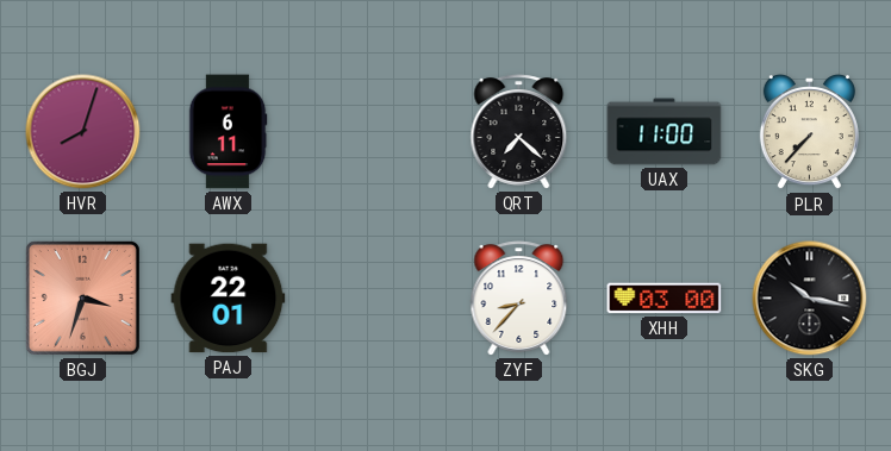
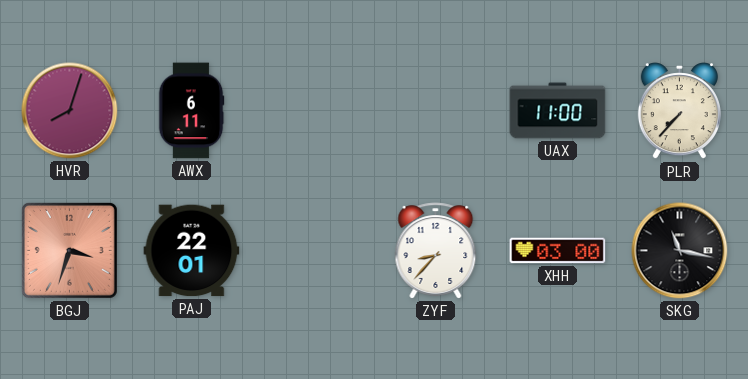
QRT: 7:22 -> none
SKG: 10:17 -> 11:17
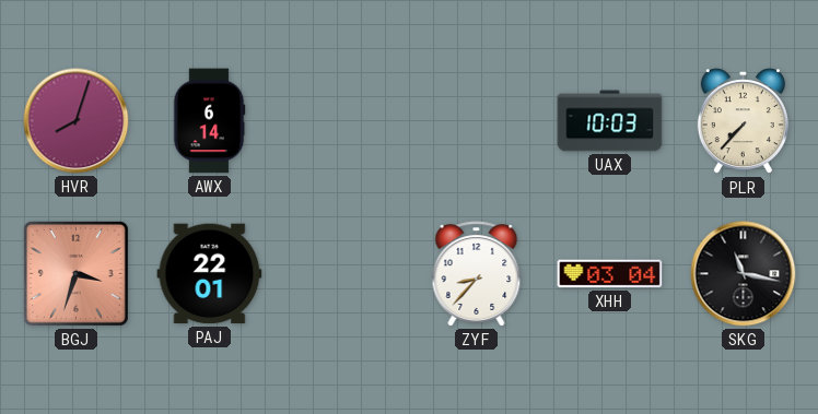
AWX: 6:11 -> 6:14
UAX: 11:00 -> 10:03
XHH: 03:00 -> 03:04
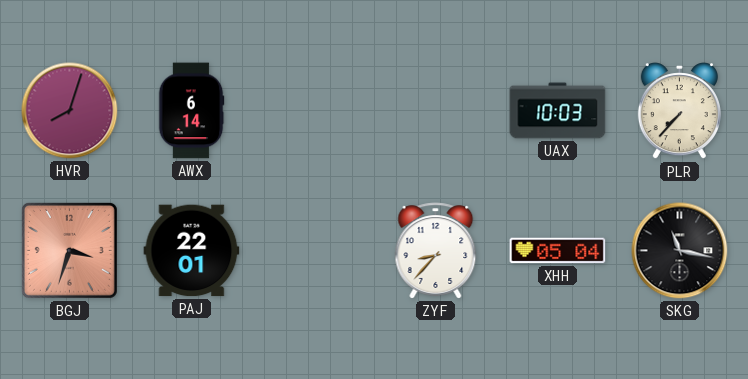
XHH: 03:04 -> 05:04
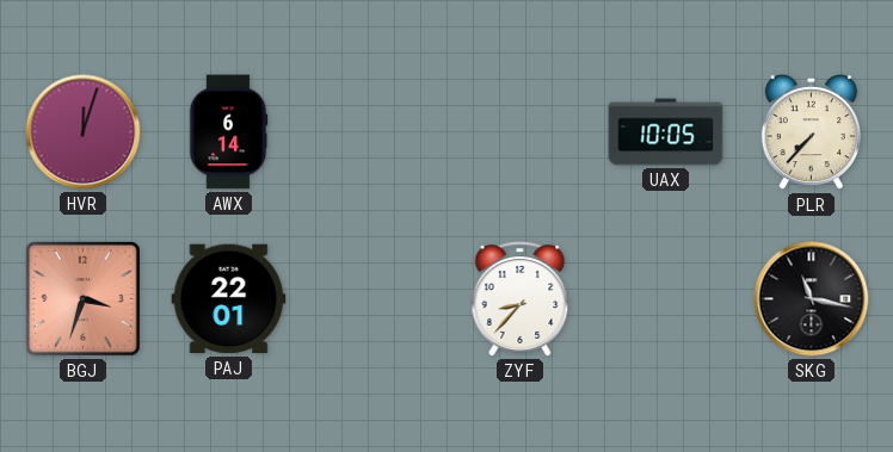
HVR: 8:03 -> 12:03
UAX: 10:03 -> 10:05
XHH: 05:04 -> none
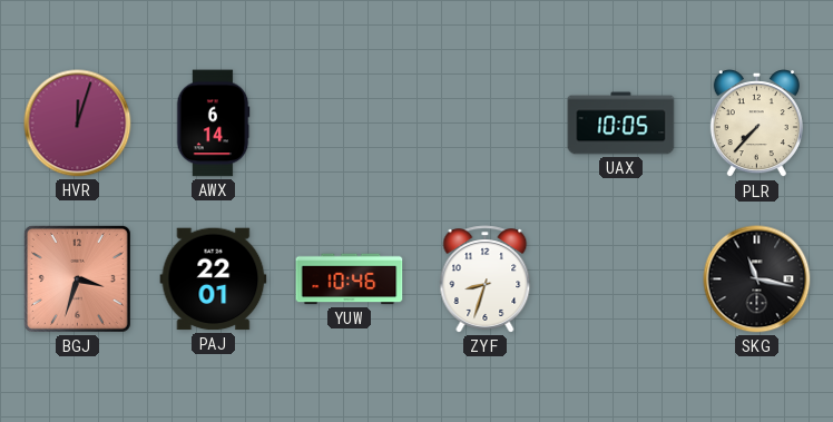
YUW: none -> 10:46
ZYF: 8:37 -> 8:33
